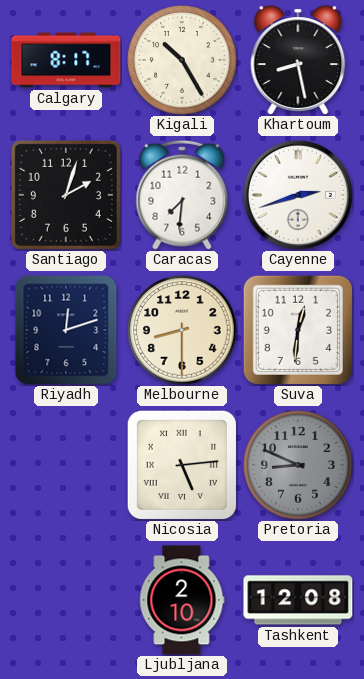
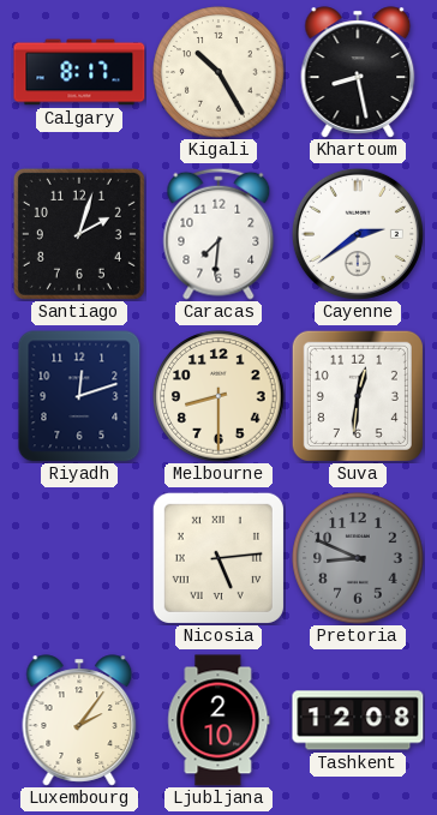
Cayenne: 2:42 -> 2:39
Luxembourg: none -> 2:06
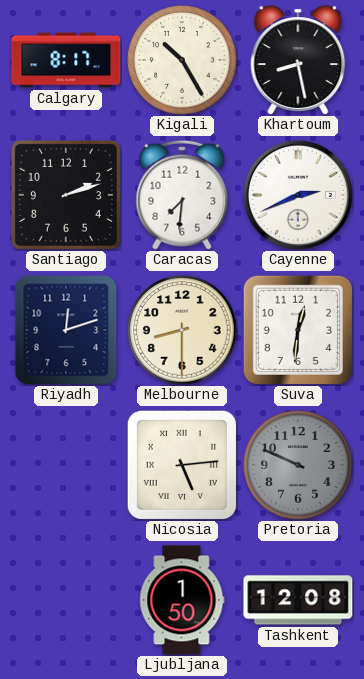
Santiago: 2:03 -> 2:12
Cayenne: 2:39 -> 2:41
Pretoria: 8:49 -> 9:49
Luxembourg: 2:06 -> none
Ljubljana: 2:10 -> 1:50
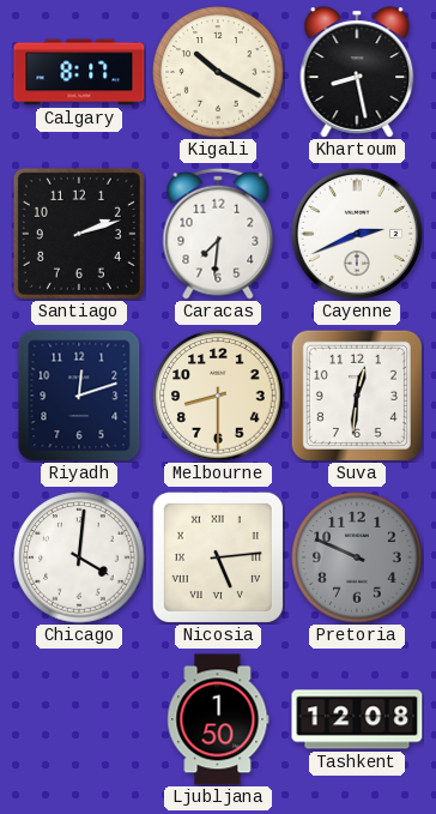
Kigali: 10:25 -> 10:20
Chicago: none -> 4:01
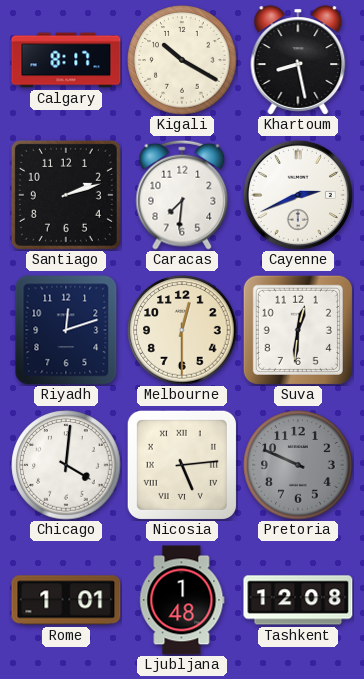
Melbourne: 8:30 -> 12:30
Rome: none -> 1:01
Ljubljana: 1:50 -> 1:48
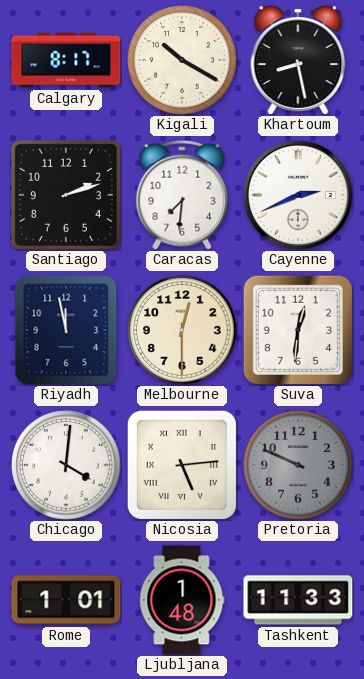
Riyadh: 12:12 -> 11:58
Tashkent: 12:08 -> 11:33
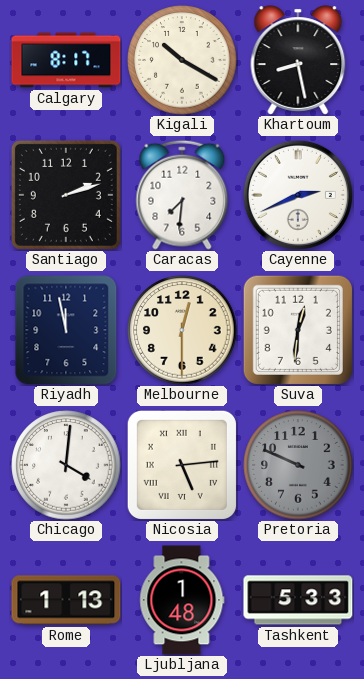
Rome: 1:01 -> 1:13
Tashkent: 11:33 -> 5:33
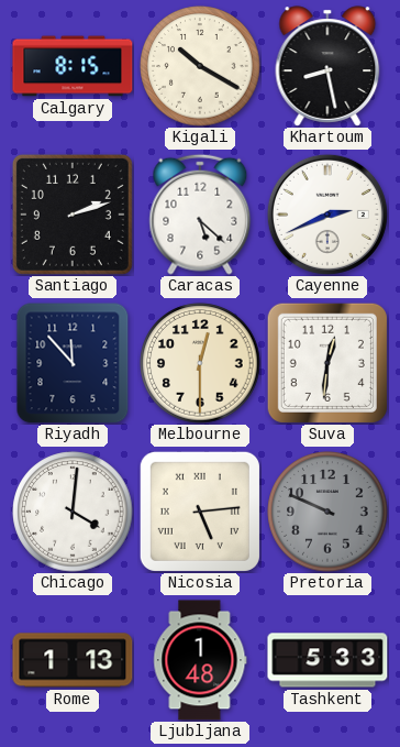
Calgary: 8:17 -> 8:15
Caracas: 7:31 -> 5:22
Riyadh: 11:58 -> 11:53
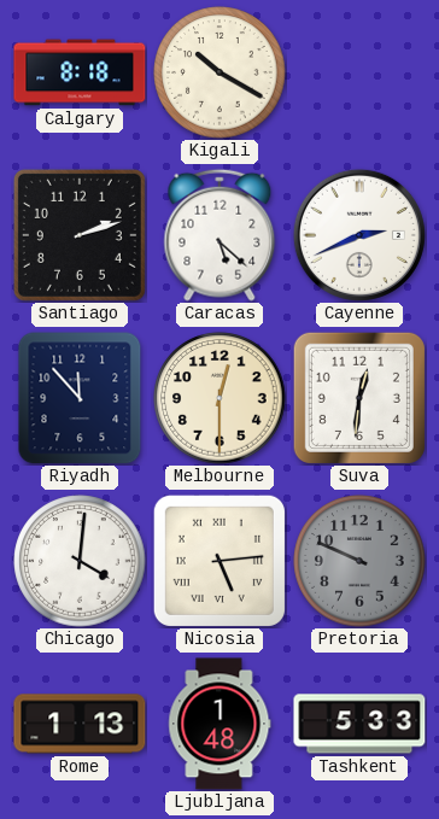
Calgary: 8:15 -> 8:18
Khartoum: 8:28 -> none
